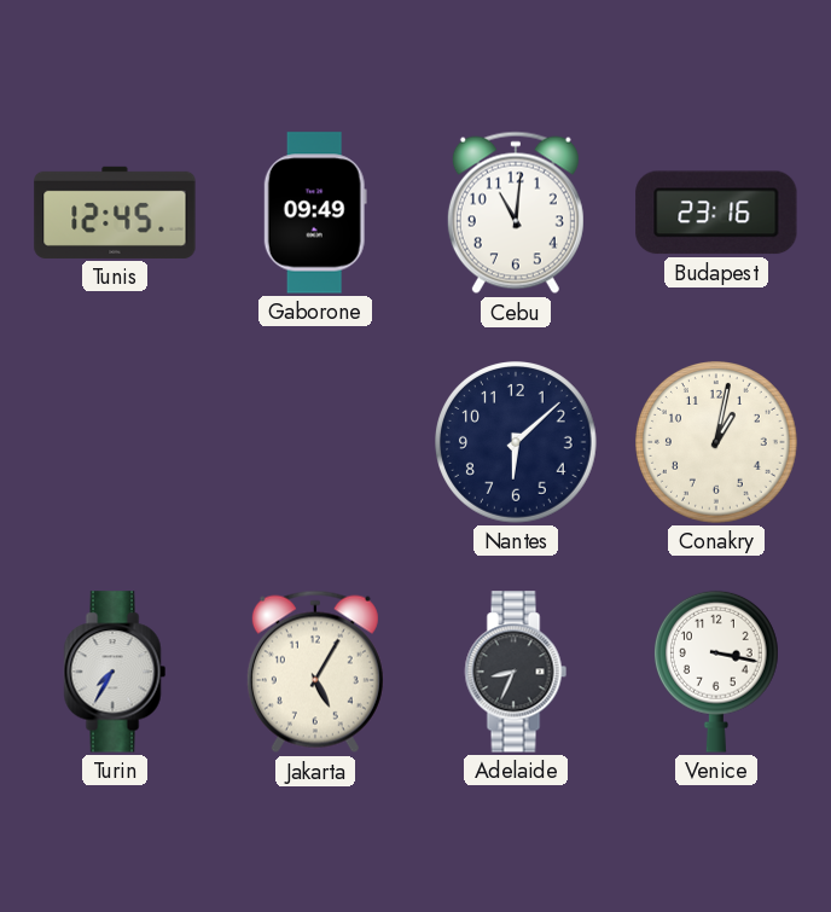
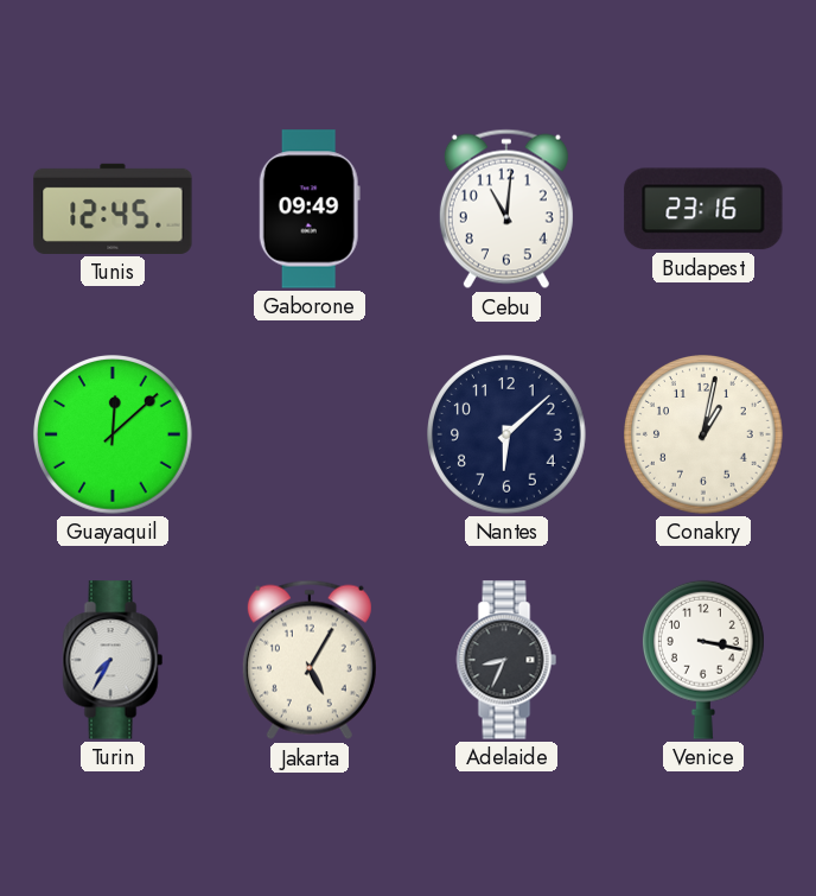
Guayaquil: none -> 12:08
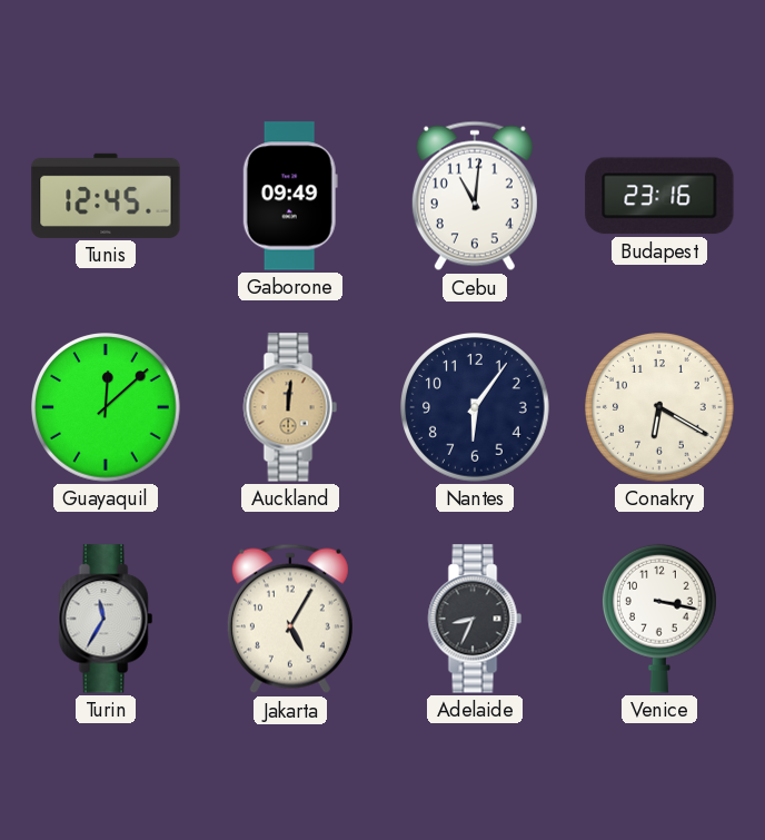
Auckland: none -> 12:01
Nantes: 6:08 -> 6:06
Conakry: 1:02 -> 6:20
Turin: 7:35 -> 11:35
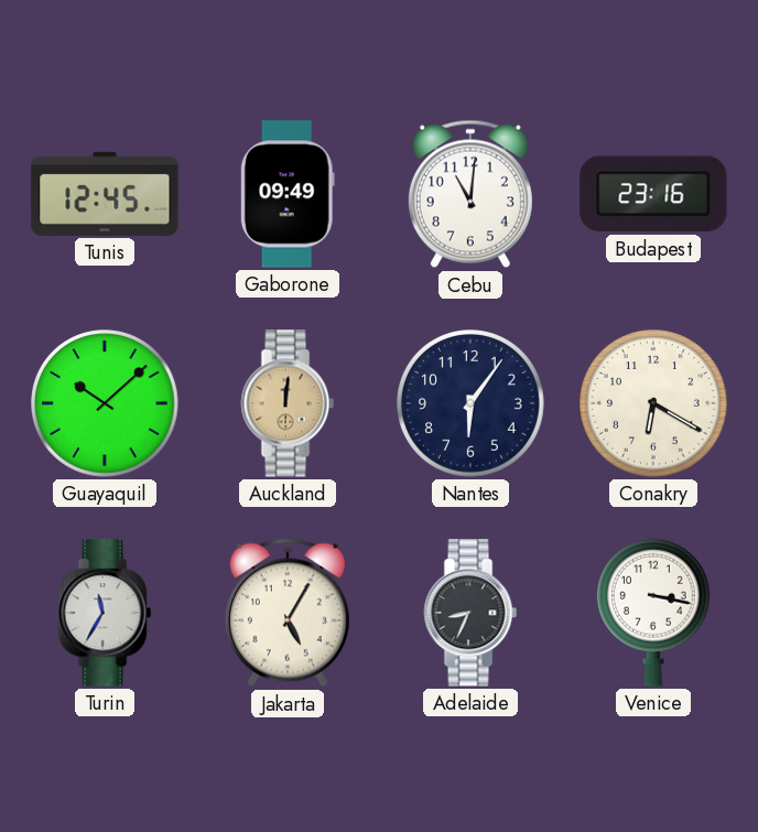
Guayaquil: 12:08 -> 10:08
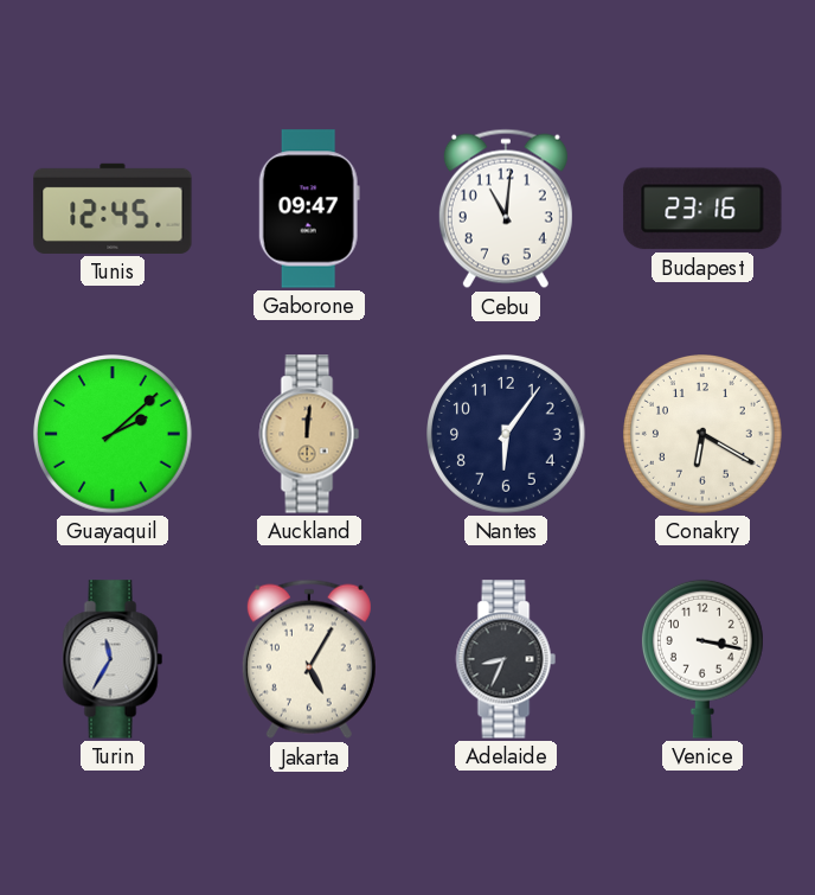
Gaborone: 09:49 -> 09:47
Guayaquil: 10:08 -> 2:08
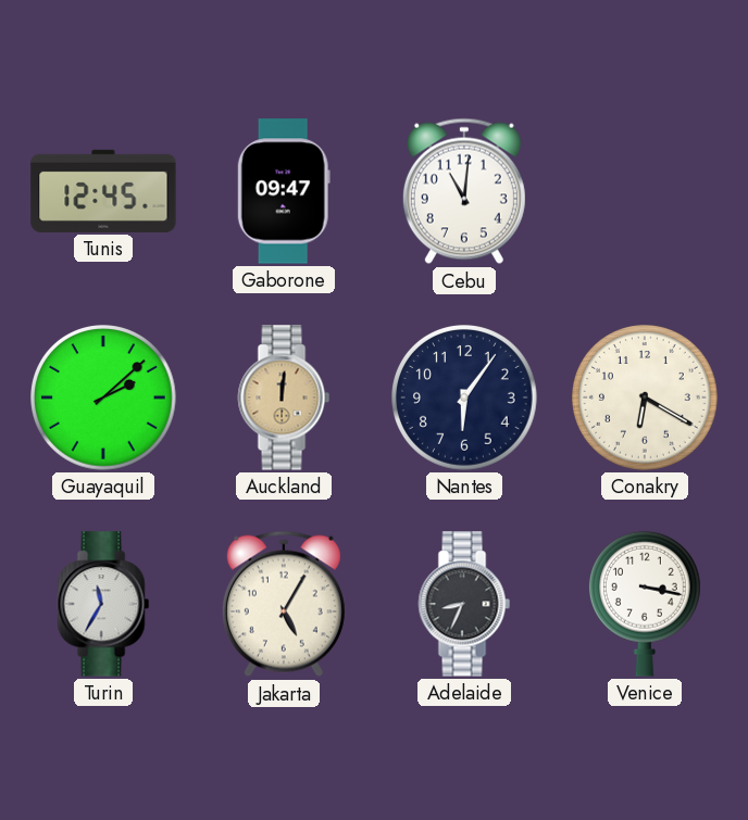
Budapest: 23:16 -> none
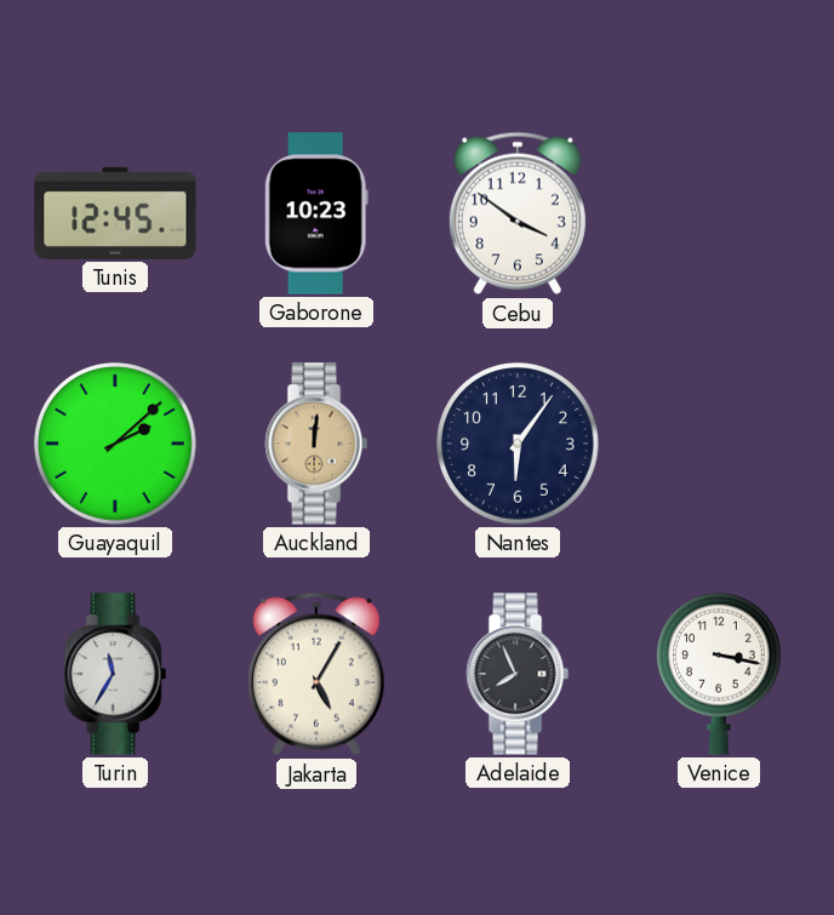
Gaborone: 09:47 -> 10:23
Cebu: 11:01 -> 3:51
Conakry: 6:20 -> none
Adelaide: 8:34 -> 7:56
